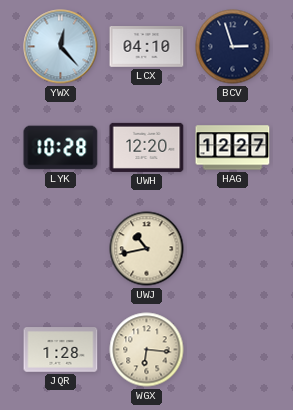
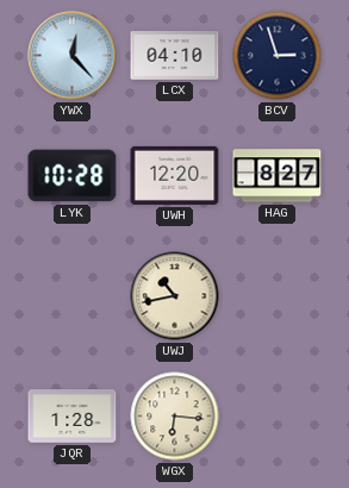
HAG: 12:27 -> 8:27
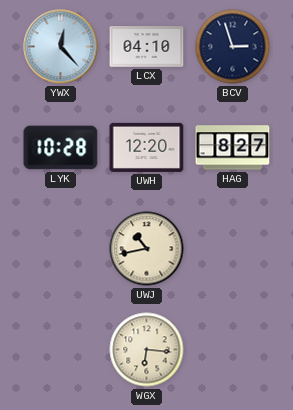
JQR: 1:28 -> none
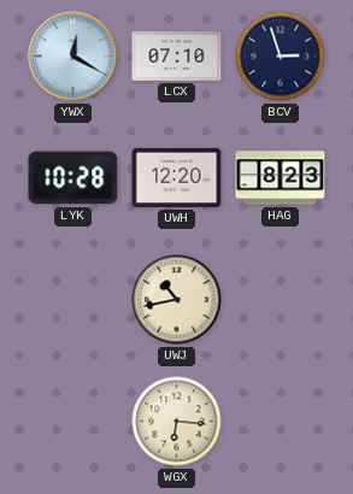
YWX: 12:23 -> 12:20
LCX: 04:10 -> 07:10
HAG: 8:27 -> 8:23
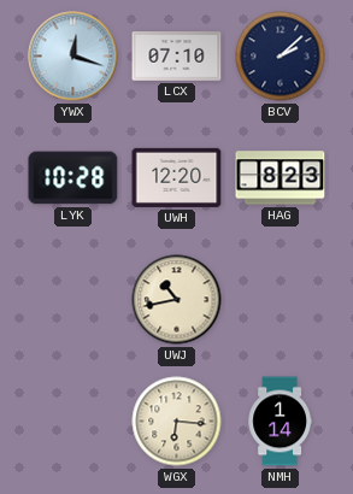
YWX: 12:20 -> 12:18
BCV: 2:57 -> 2:08
NMH: none -> 1:14
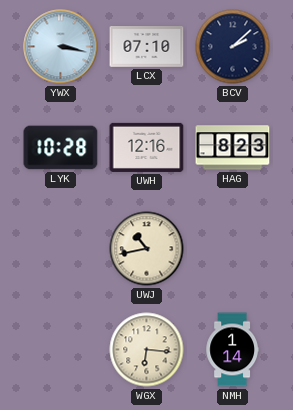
YWX: 12:18 -> 3:17
UWH: 12:20 -> 12:16
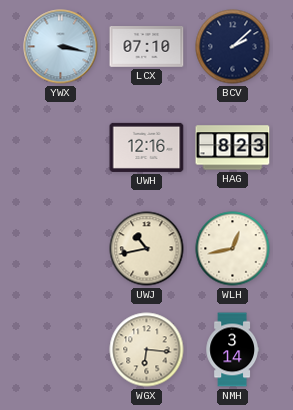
LYK: 10:28 -> none
WLH: none -> 12:43
NMH: 1:14 -> 3:14
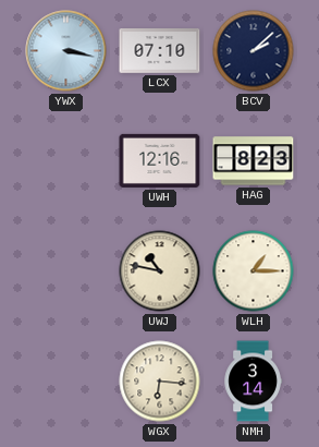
UWJ: 10:43 -> 10:47
WLH: 12:43 -> 1:15
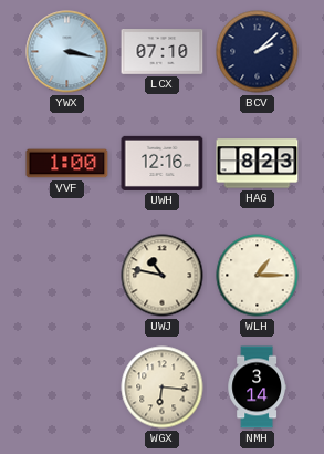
VVF: none -> 1:00
